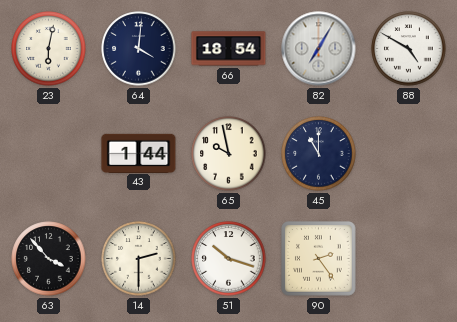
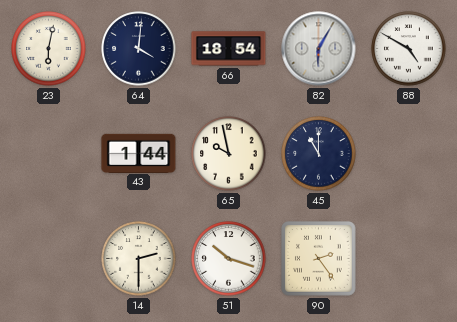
82: 7:05 -> 6:05
63: 3:53 -> none
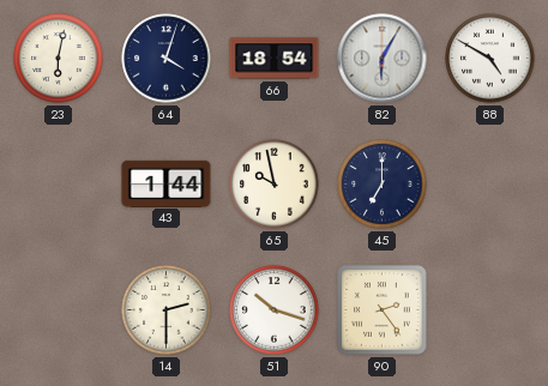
64: 4:01 -> 4:03
45: 11:00 -> 7:00
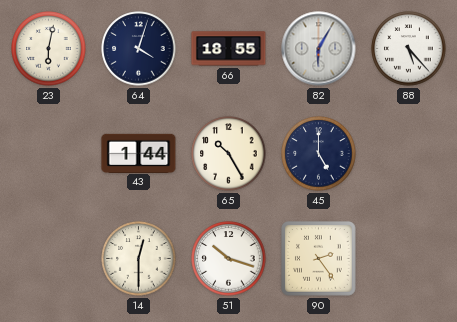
66: 18:54 -> 18:55
88: 4:50 -> 5:23
65: 9:58 -> 10:25
45: 7:00 -> 5:00
14: 2:30 -> 12:30
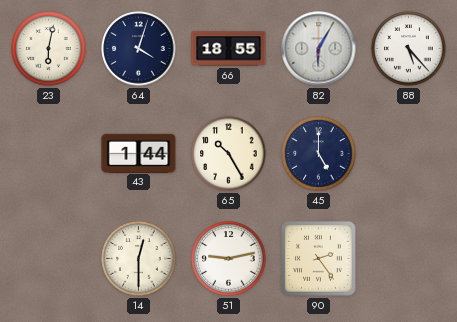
51: 10:18 -> 9:13
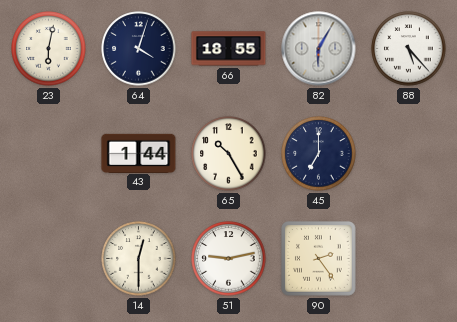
45: 5:00 -> 7:00
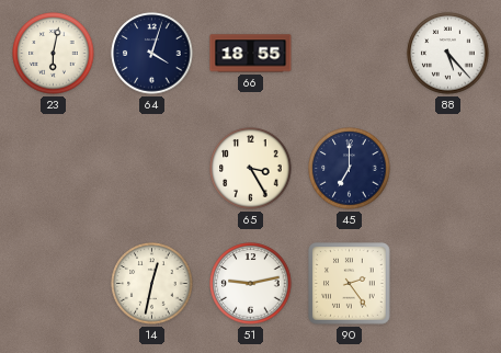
82: 6:05 -> none
43: 1:44 -> none
65: 10:25 -> 3:25
14: 12:30 -> 12:32
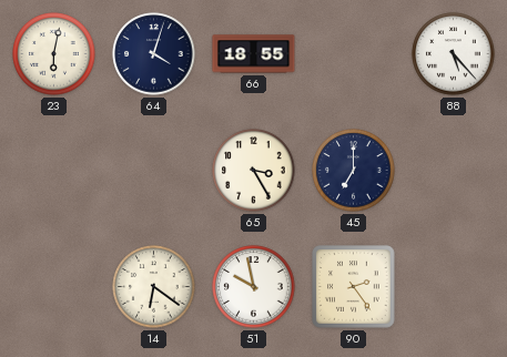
14: 12:32 -> 6:21
51: 9:13 -> 9:58
